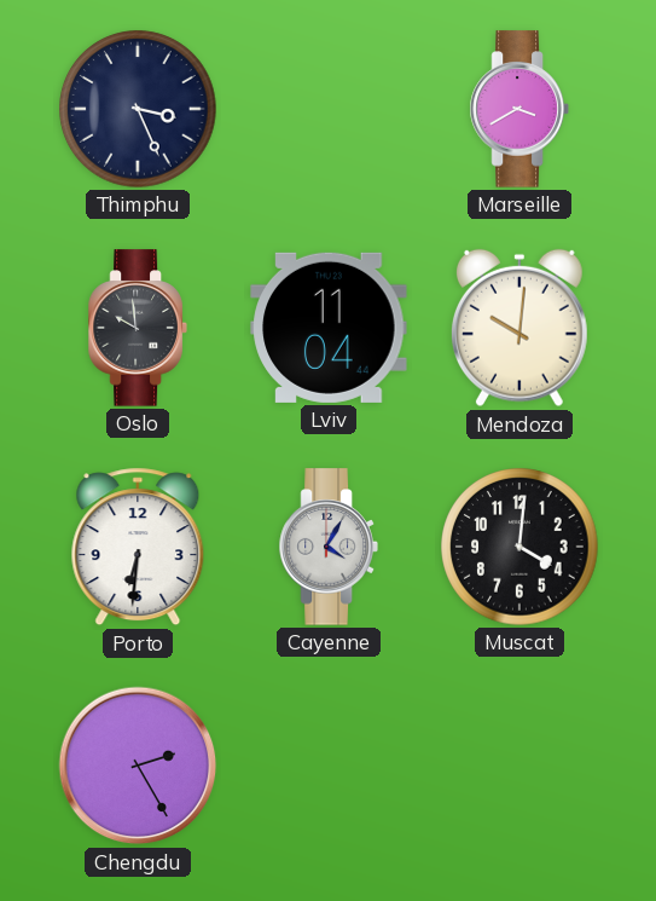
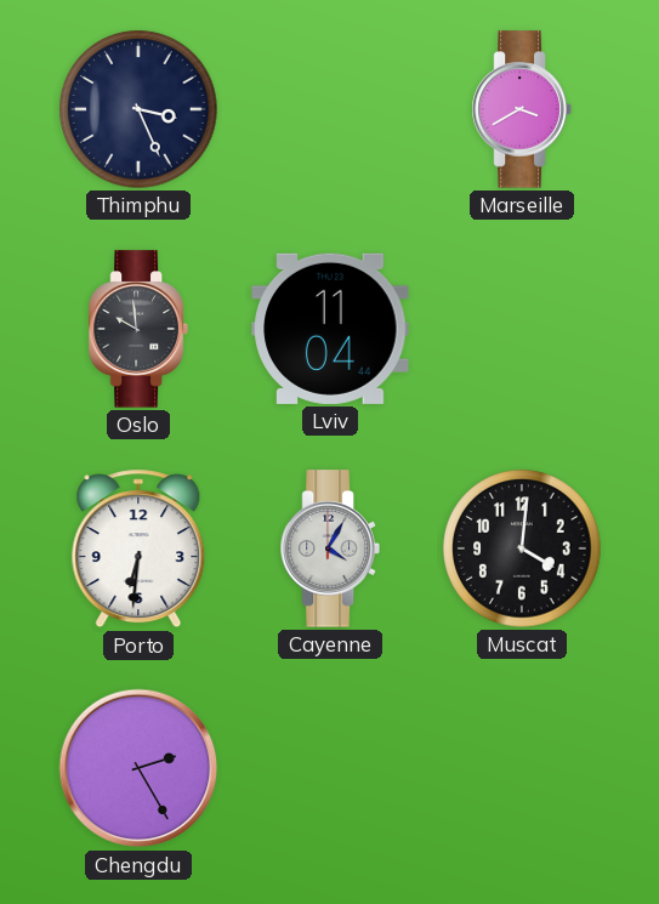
Mendoza: 10:01 -> none
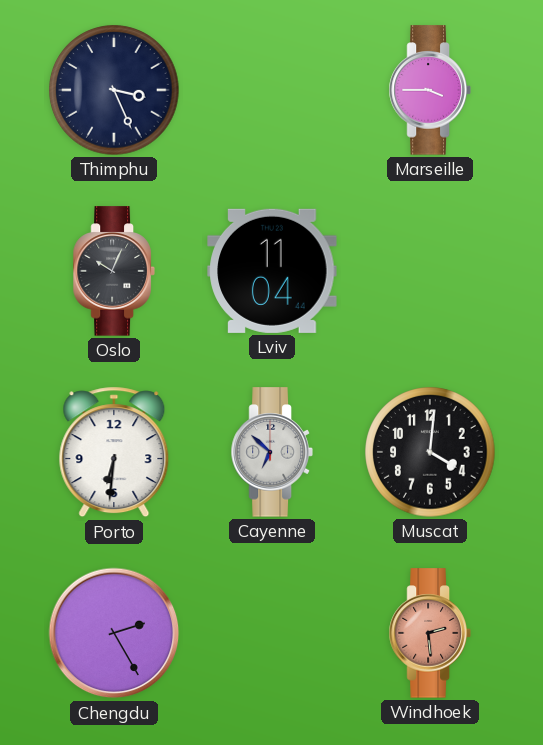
Marseille: 3:40 -> 3:45
Oslo: 9:59 -> 10:04
Cayenne: 4:05 -> 6:52
Windhoek: none -> 2:29
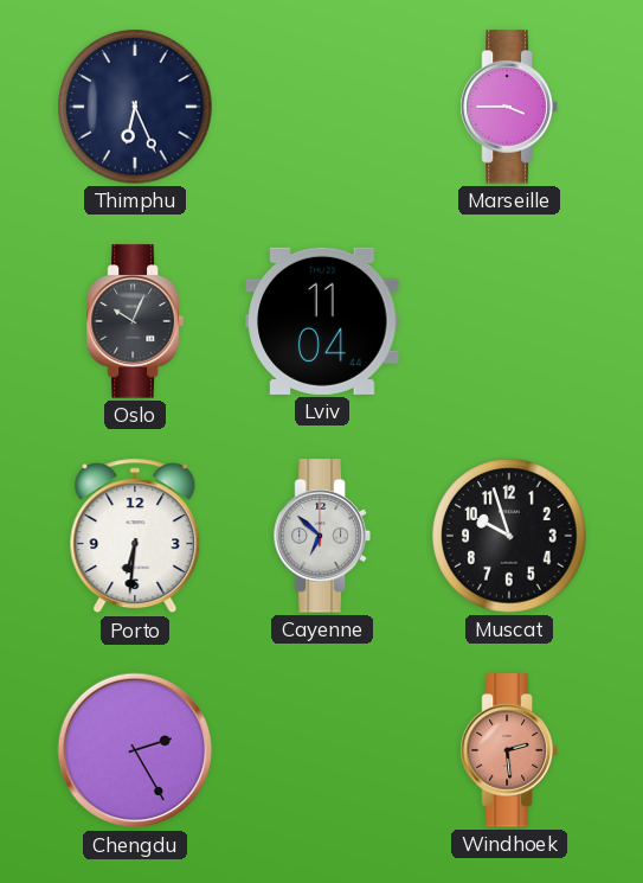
Thimphu: 3:26 -> 6:26
Muscat: 4:01 -> 9:57
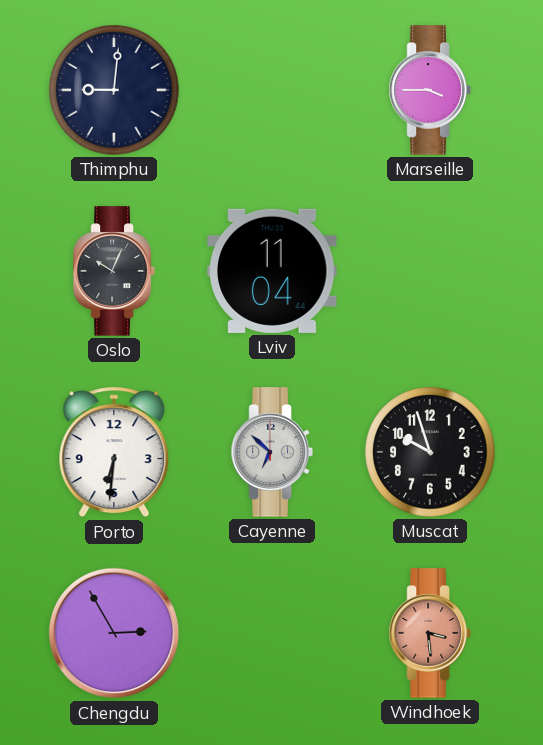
Thimphu: 6:26 -> 9:01
Chengdu: 2:25 -> 2:55
Windhoek: 2:29 -> 3:29
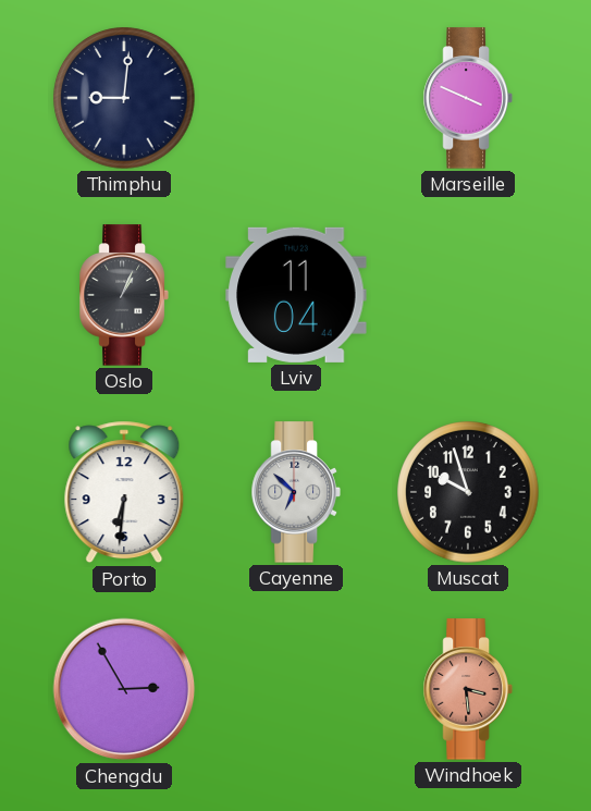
Marseille: 3:45 -> 3:49
Oslo: 10:04 -> 1:04
